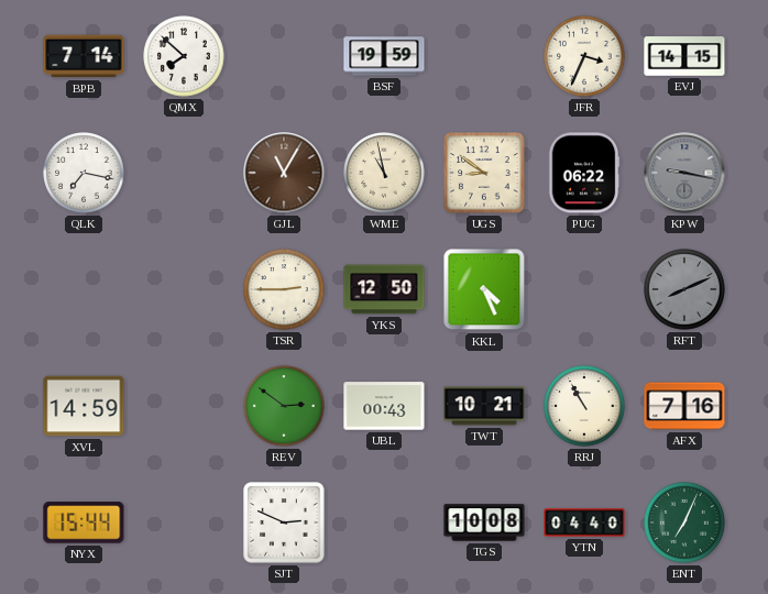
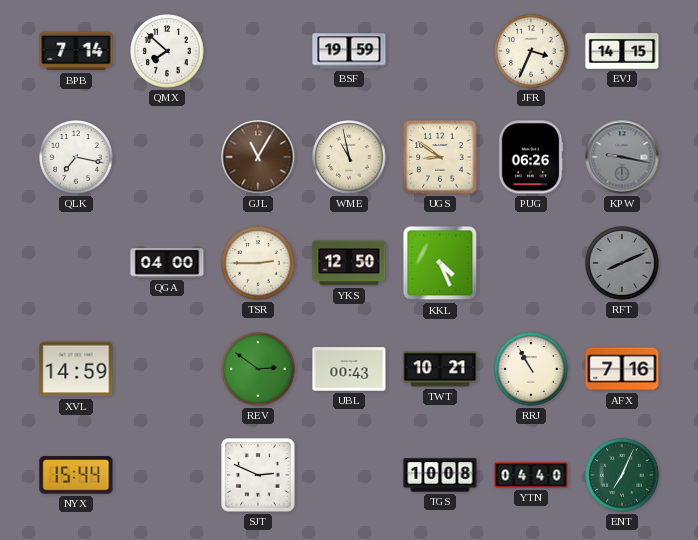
PUG: 06:22 -> 06:26
QGA: none -> 04:00
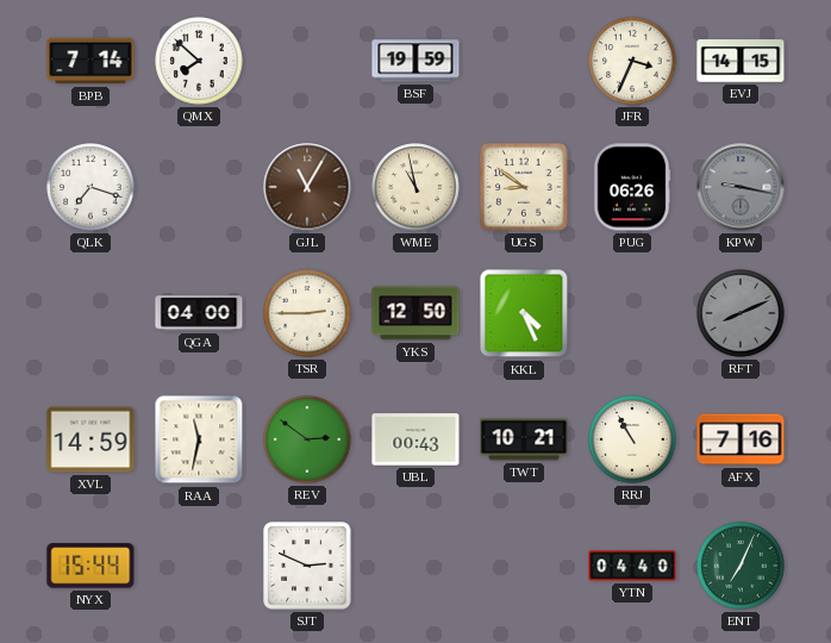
QLK: 7:17 -> 7:18
RAA: none -> 11:32
TGS: 10:08 -> none
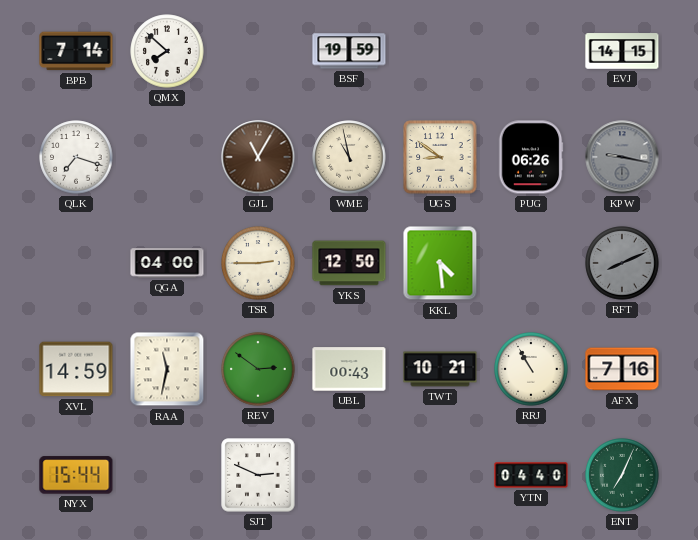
JFR: 3:34 -> none
KKL: 4:26 -> 4:29
